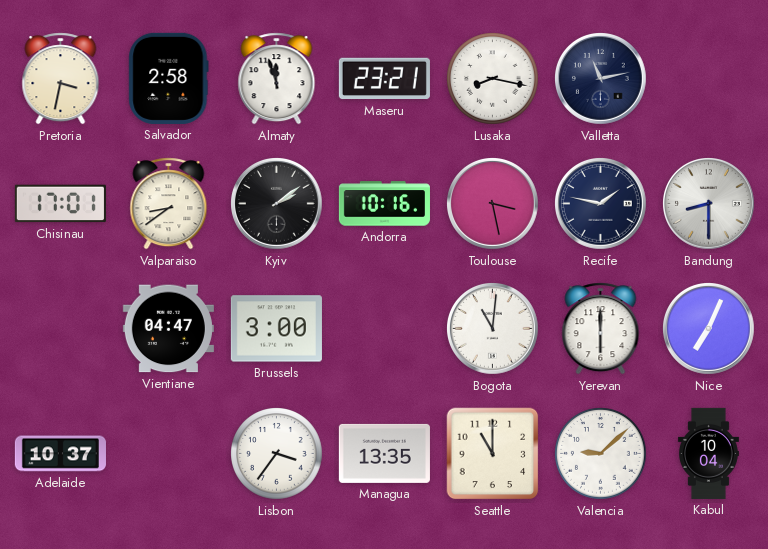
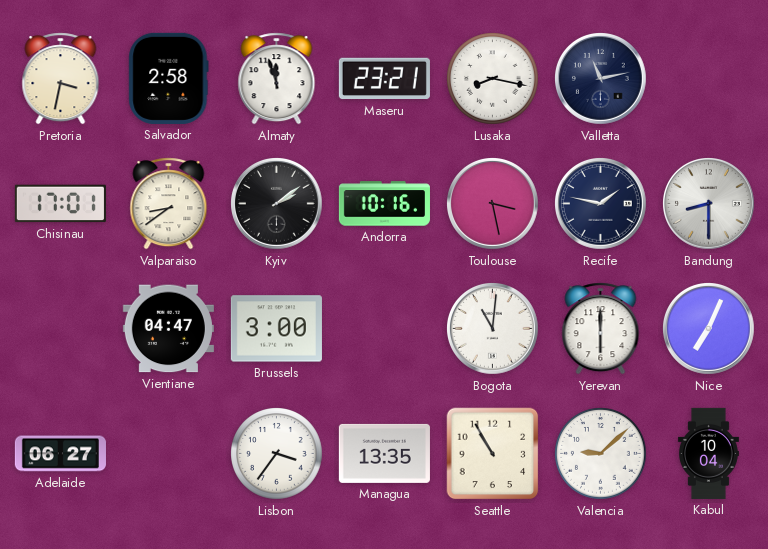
Adelaide: 10:37 -> 06:27
Seattle: 11:00 -> 10:55
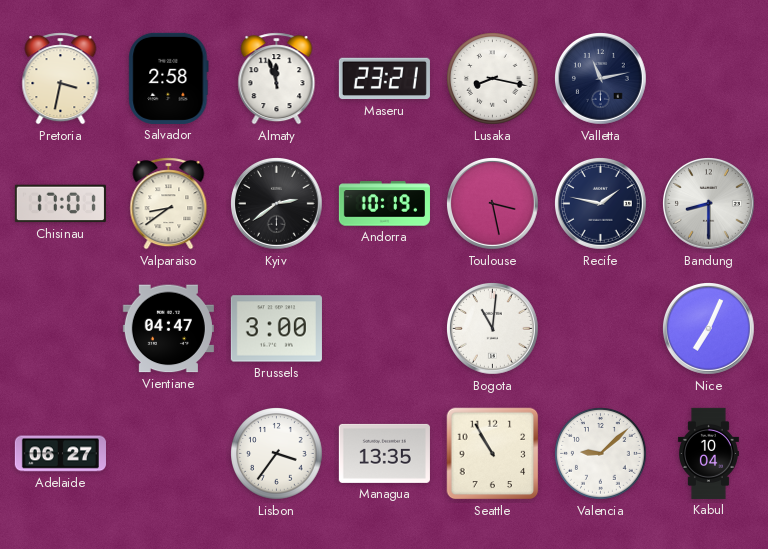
Kyiv: 2:09 -> 2:39
Andorra: 10:16 -> 10:19
Yerevan: 6:00 -> none
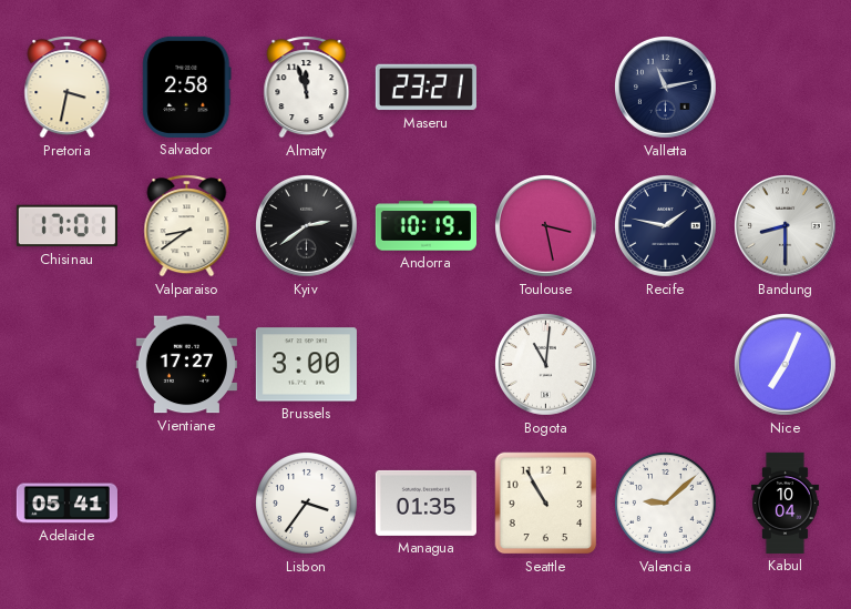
Lusaka: 8:17 -> none
Vientiane: 04:47 -> 17:27
Adelaide: 06:27 -> 05:41
Managua: 13:35 -> 01:35
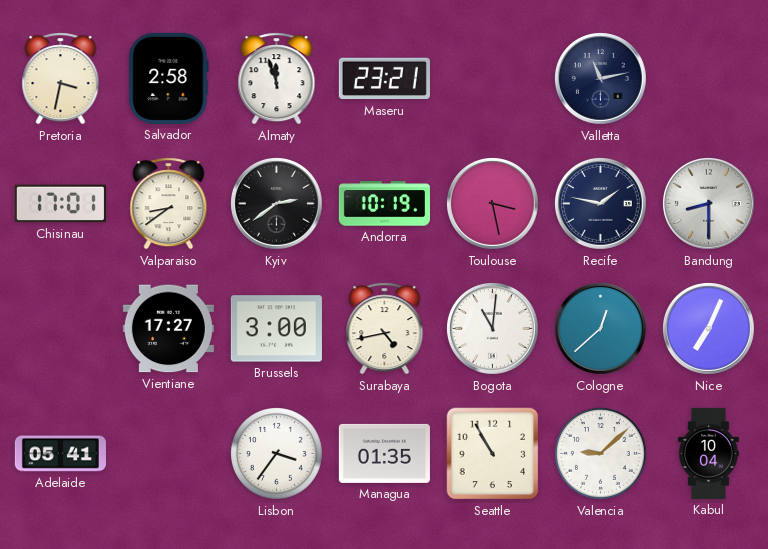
Surabaya: none -> 4:43
Cologne: none -> 12:38
